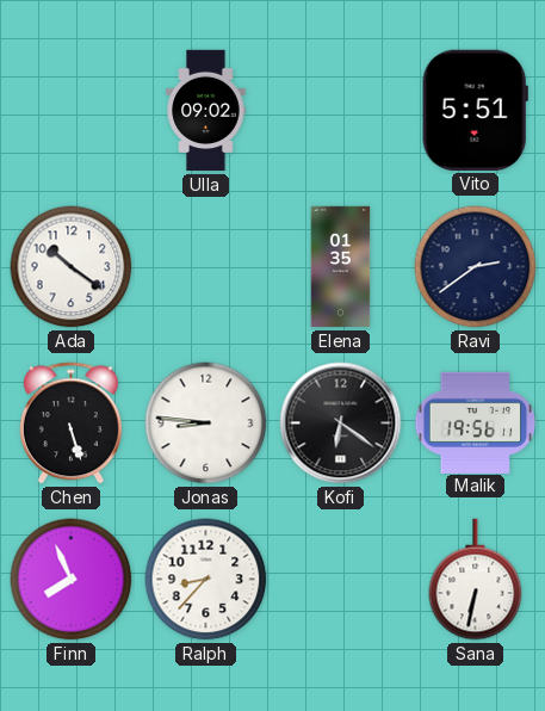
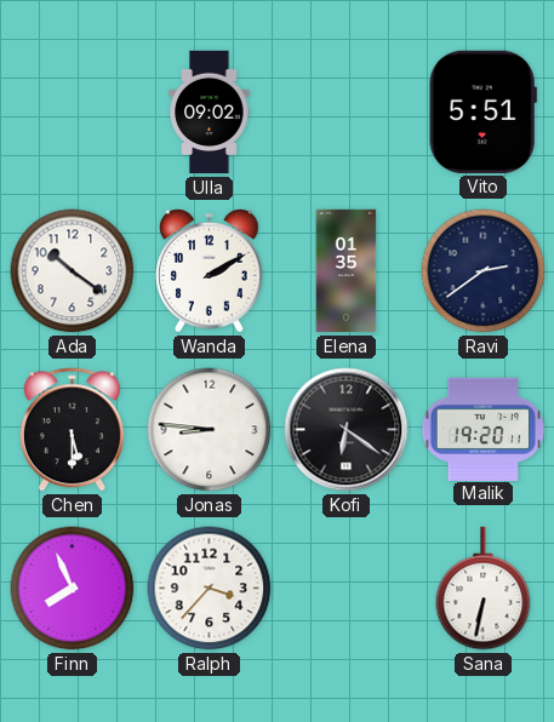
Wanda: none -> 2:10
Chen: 5:27 -> 5:30
Malik: 19:56 -> 19:20
Ralph: 8:37 -> 3:37
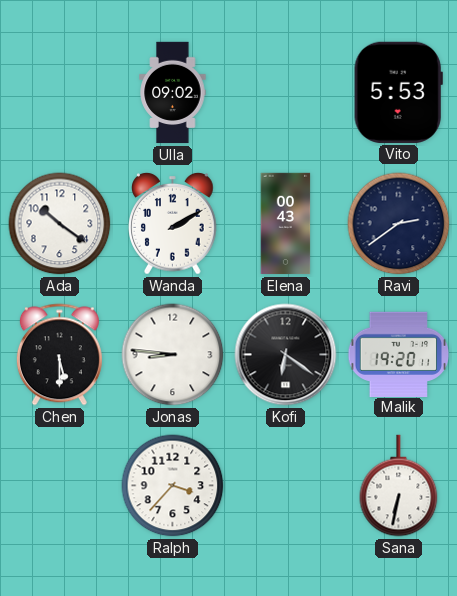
Vito: 5:51 -> 5:53
Elena: 01:35 -> 00:43
Finn: 7:56 -> none
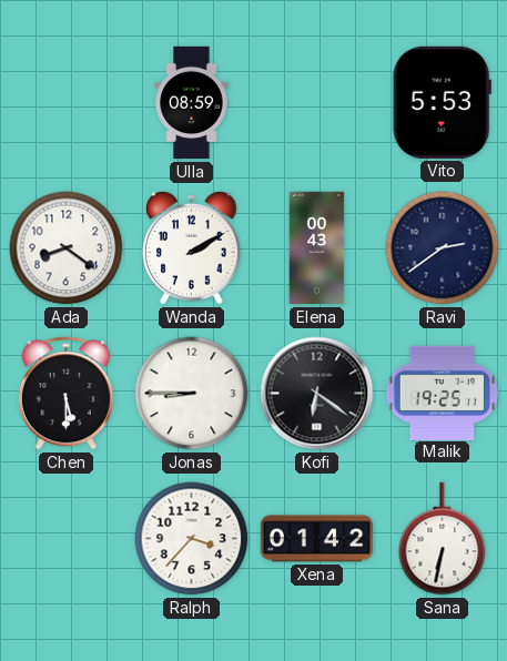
Ulla: 09:02 -> 08:59
Ada: 10:21 -> 8:21
Jonas: 8:46 -> 8:45
Malik: 19:20 -> 19:25
Xena: none -> 01:42
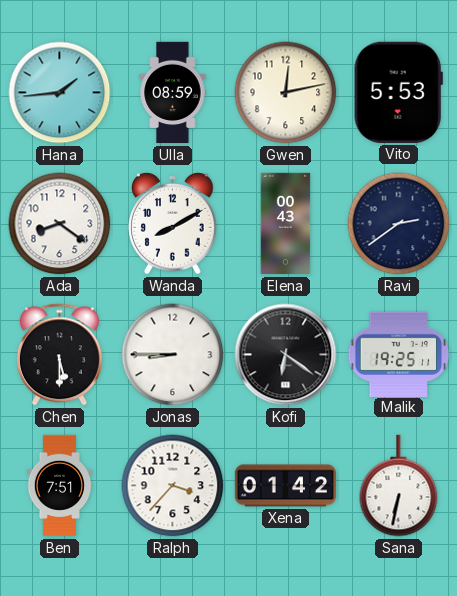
Hana: none -> 1:44
Gwen: none -> 12:13
Wanda: 2:10 -> 8:10
Ben: none -> 7:51
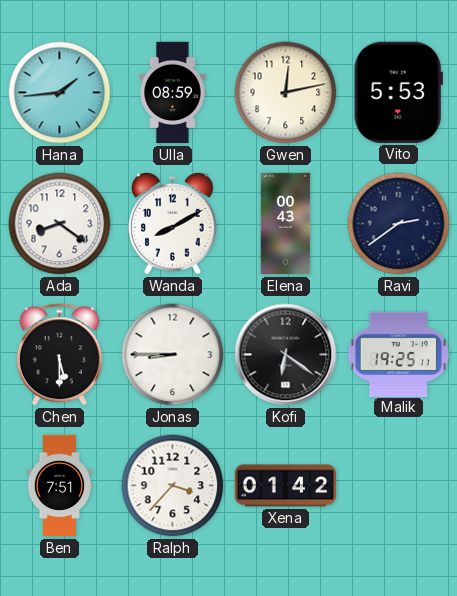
Sana: 6:32 -> none
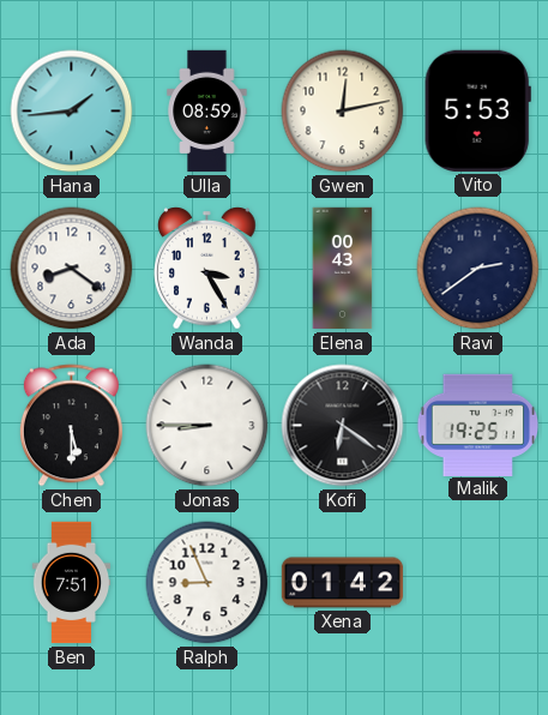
Wanda: 8:10 -> 3:25
Ralph: 3:37 -> 8:56
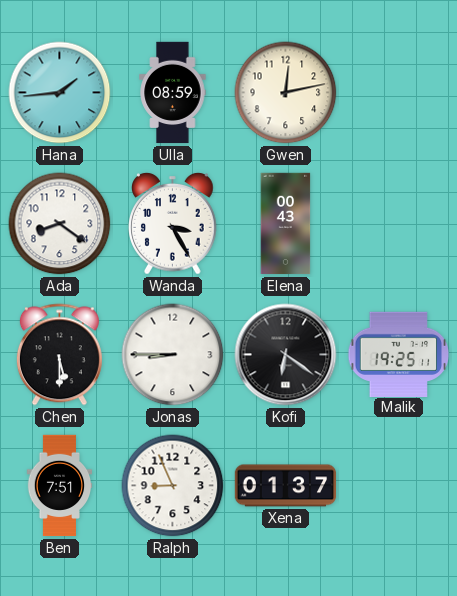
Vito: 5:53 -> none
Ravi: 2:39 -> none
Xena: 01:42 -> 01:37
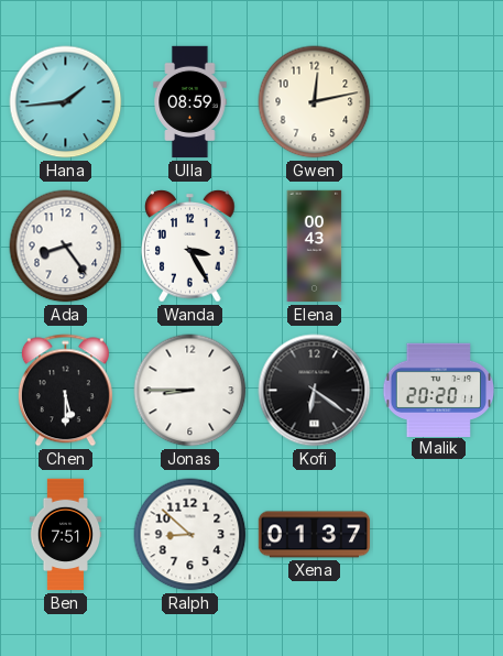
Ada: 8:21 -> 8:24
Malik: 19:25 -> 20:20
Ralph: 8:56 -> 8:52
